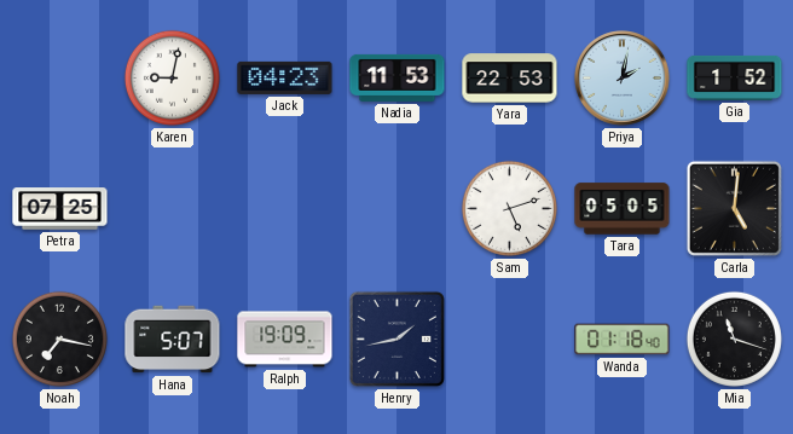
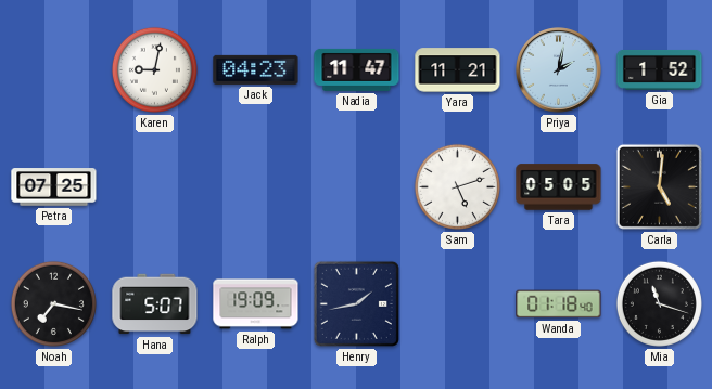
Nadia: 11:53 -> 11:47
Yara: 22:53 -> 11:21
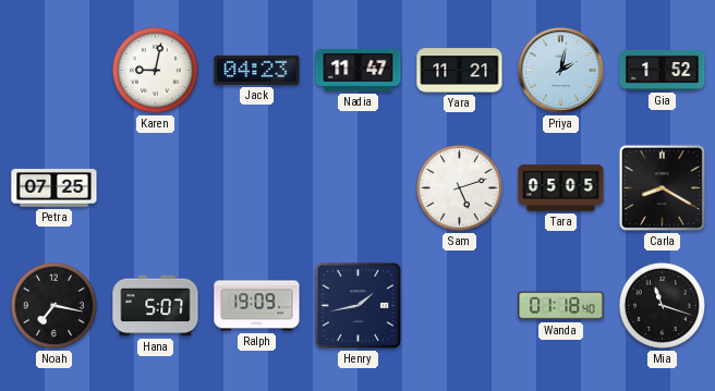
Carla: 5:01 -> 8:20
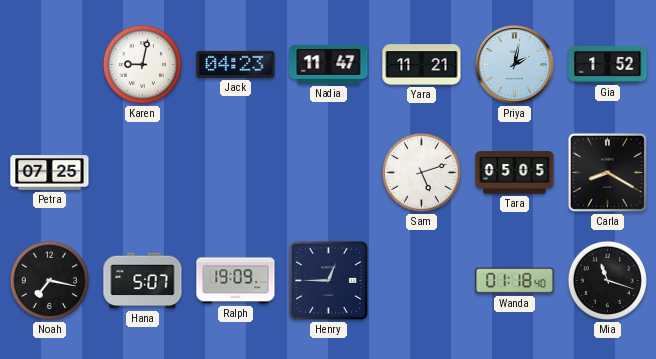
Henry: 1:43 -> 12:45
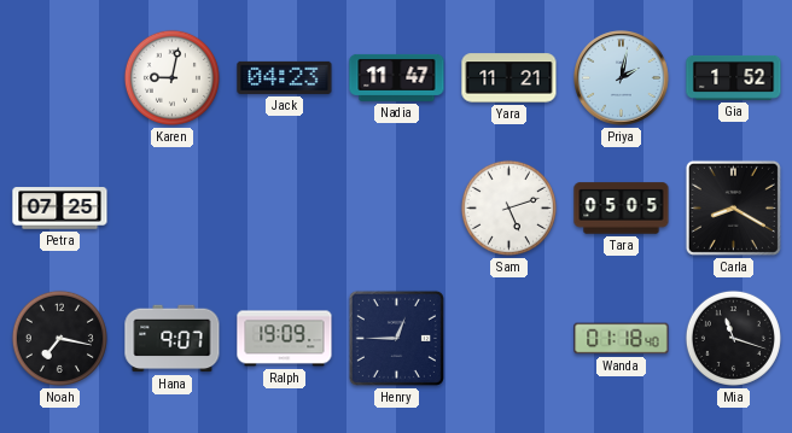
Hana: 5:07 -> 9:07
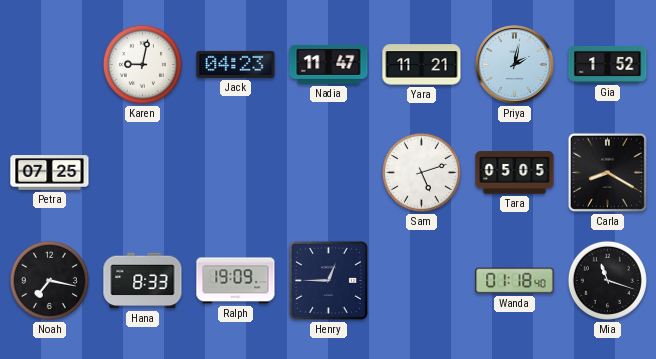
Hana: 9:07 -> 8:33
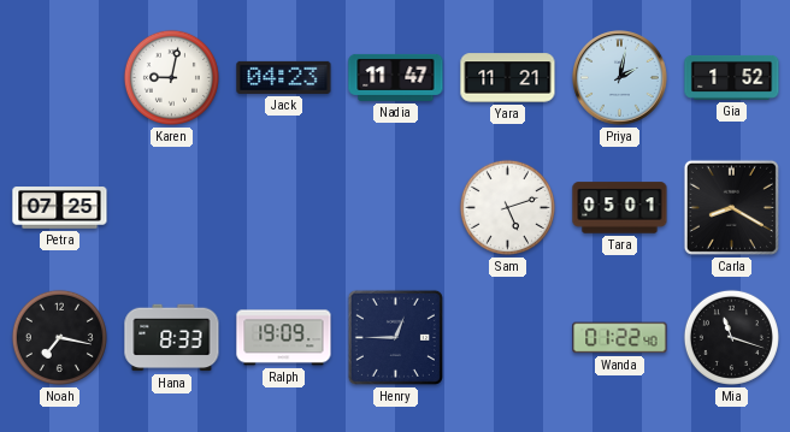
Tara: 05:05 -> 05:01
Wanda: 01:18 -> 01:22
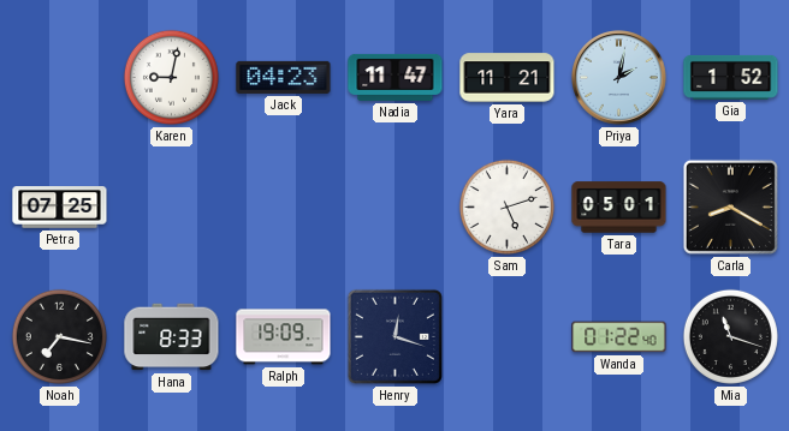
Henry: 12:45 -> 12:18
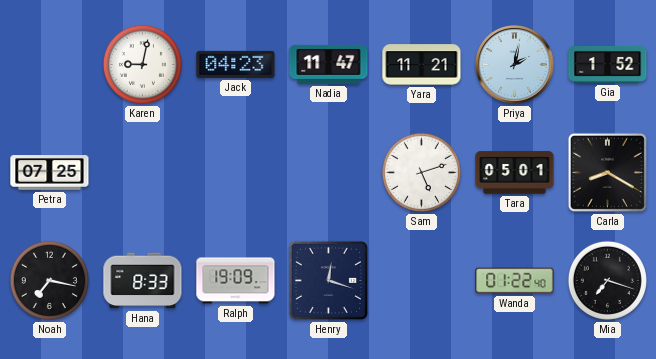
Mia: 11:18 -> 7:18
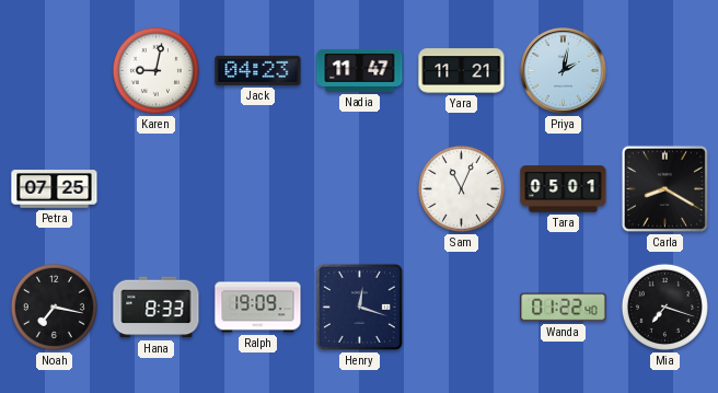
Gia: 1:52 -> none
Sam: 5:12 -> 11:04
